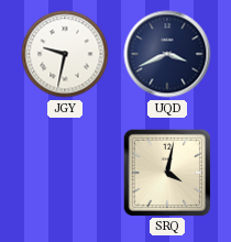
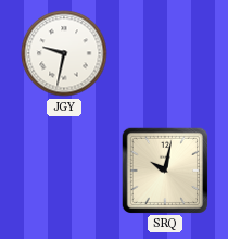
UQD: 3:41 -> none
SRQ: 4:02 -> 10:02
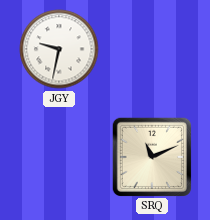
SRQ: 10:02 -> 11:11
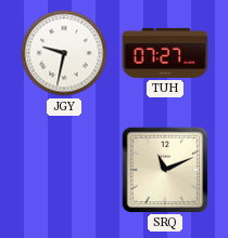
TUH: none -> 07:27
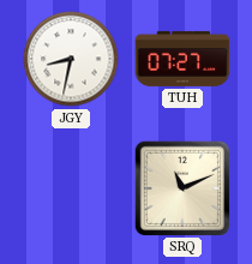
JGY: 9:32 -> 8:32
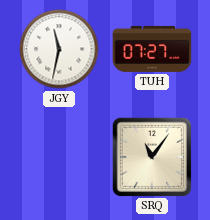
JGY: 8:32 -> 11:32
SRQ: 11:11 -> 11:06
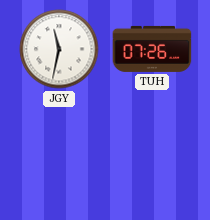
TUH: 07:27 -> 07:26
SRQ: 11:06 -> none
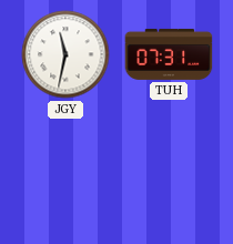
TUH: 07:26 -> 07:31
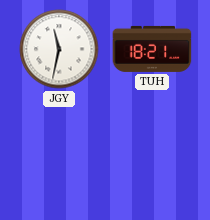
TUH: 07:31 -> 18:21
